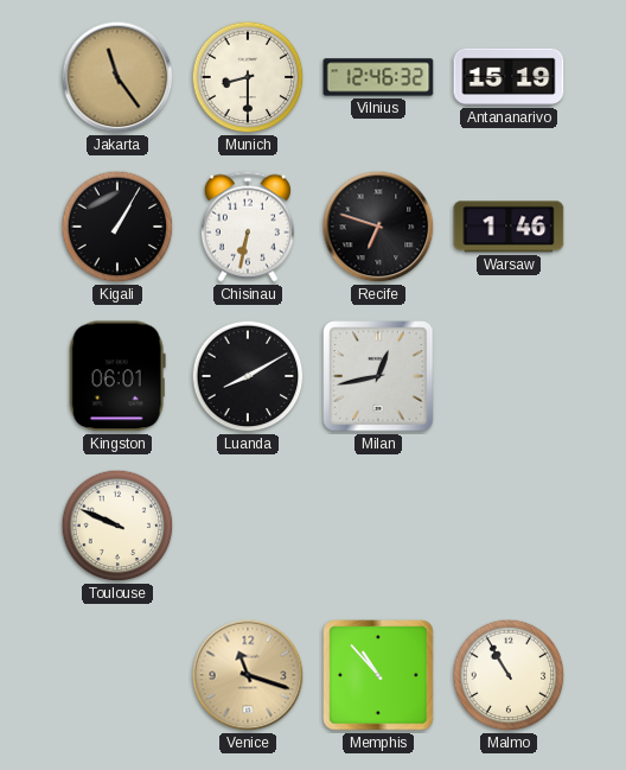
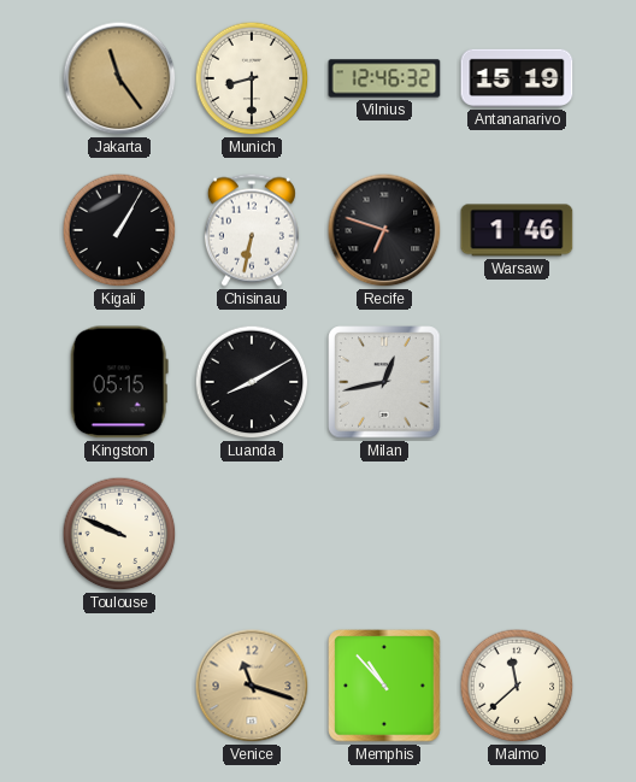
Kingston: 06:01 -> 05:15
Malmo: 10:55 -> 11:38
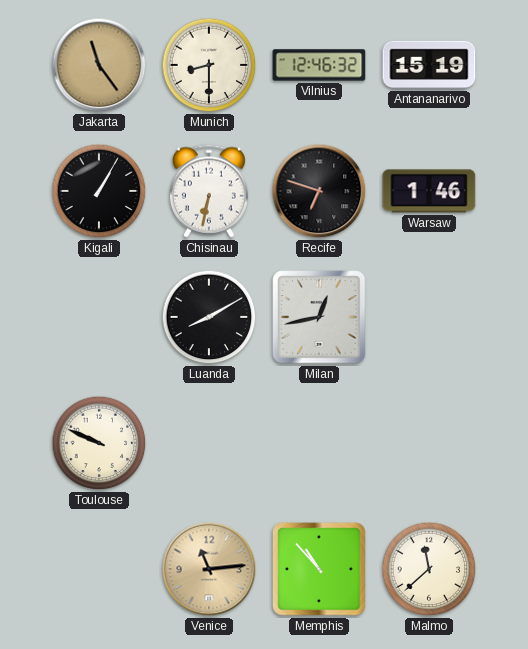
Kingston: 05:15 -> none
Venice: 11:18 -> 11:14
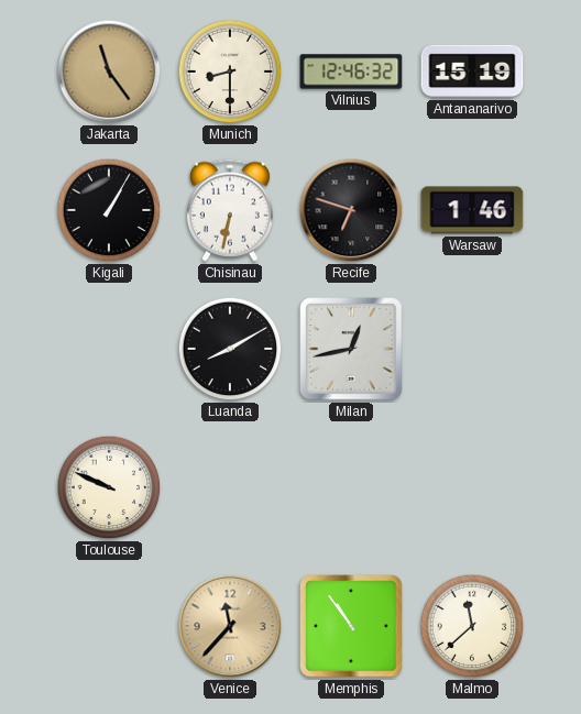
Venice: 11:14 -> 11:37
Memphis: 10:53 -> 10:54
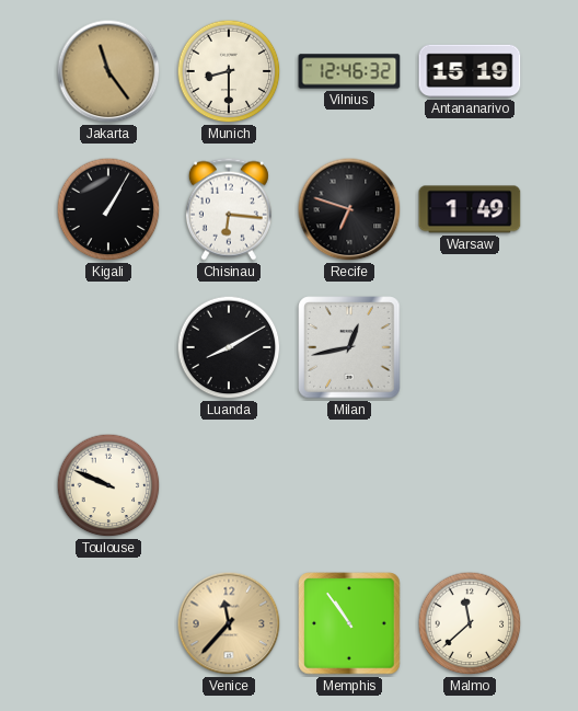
Chisinau: 6:32 -> 6:16
Warsaw: 1:46 -> 1:49
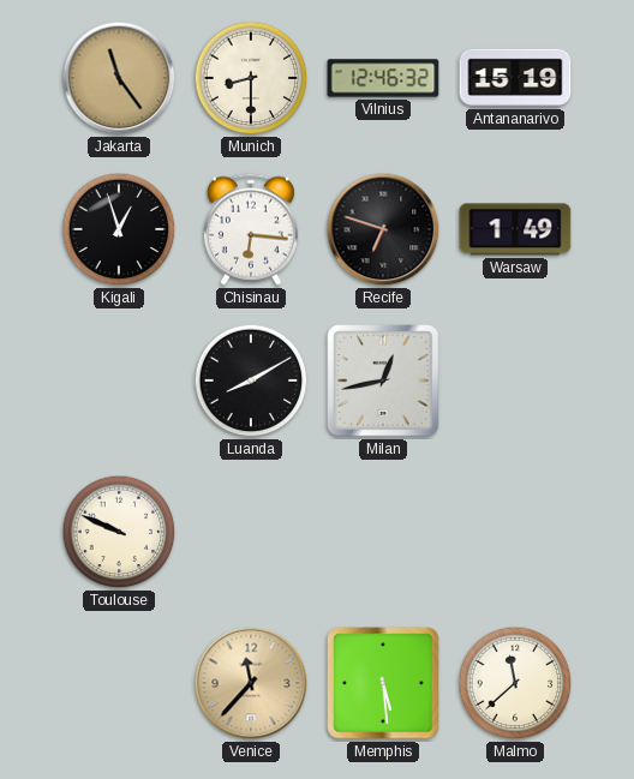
Kigali: 1:05 -> 12:57
Memphis: 10:54 -> 5:29
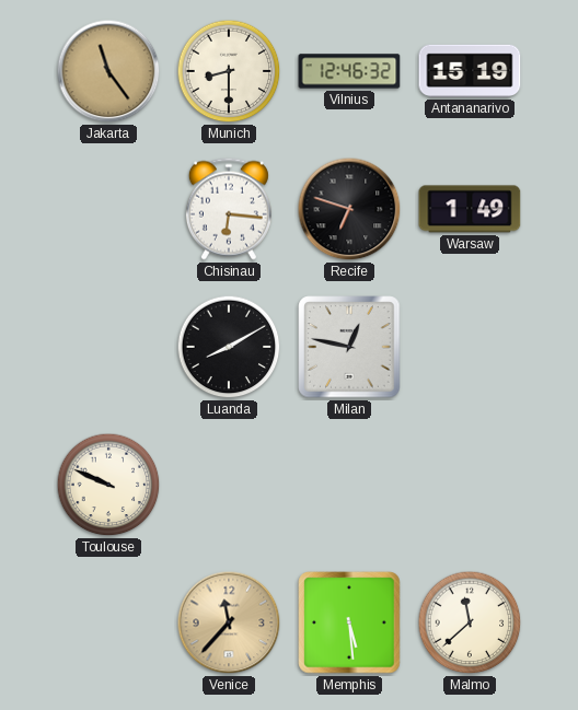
Kigali: 12:57 -> none
Milan: 12:43 -> 12:47
